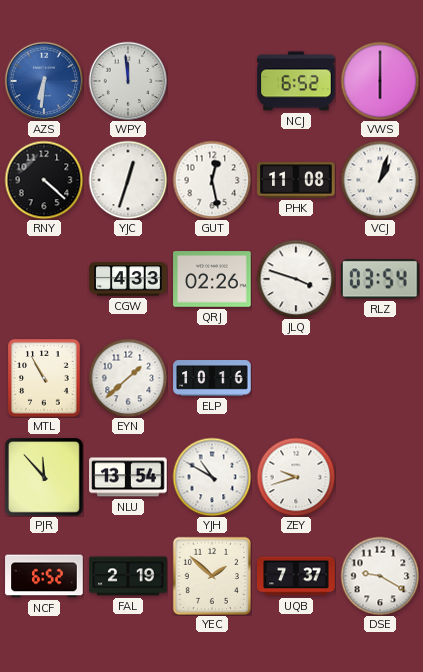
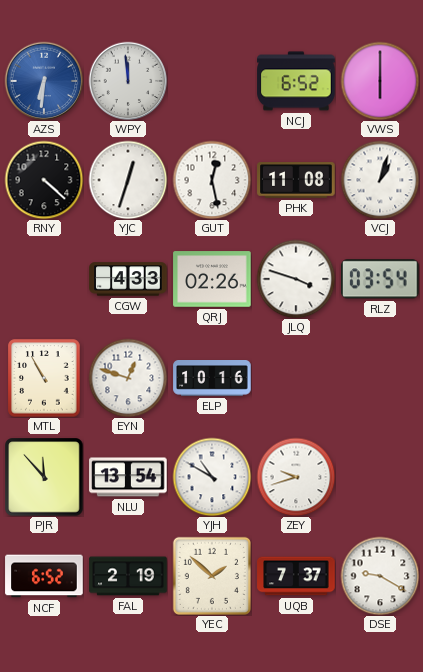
EYN: 1:38 -> 12:48
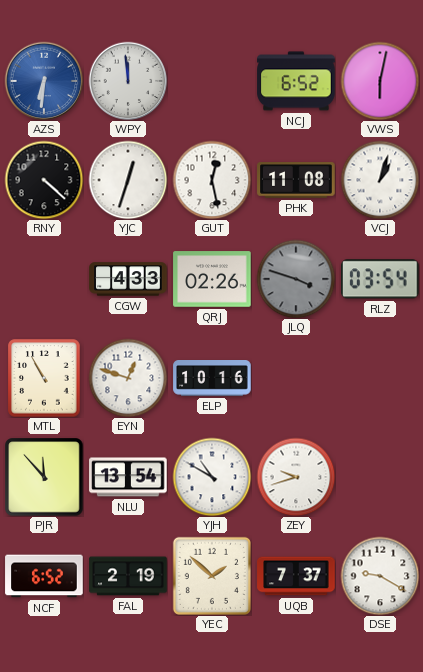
VWS: 6:00 -> 6:02
JLQ dial: white -> grey
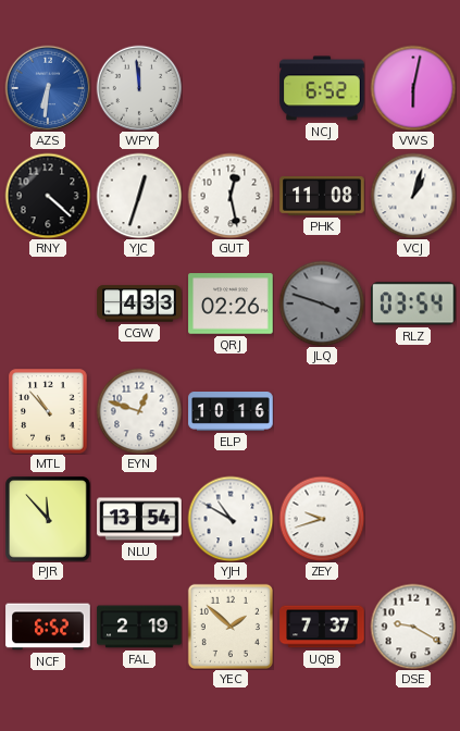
MTL: 10:55 -> 10:53
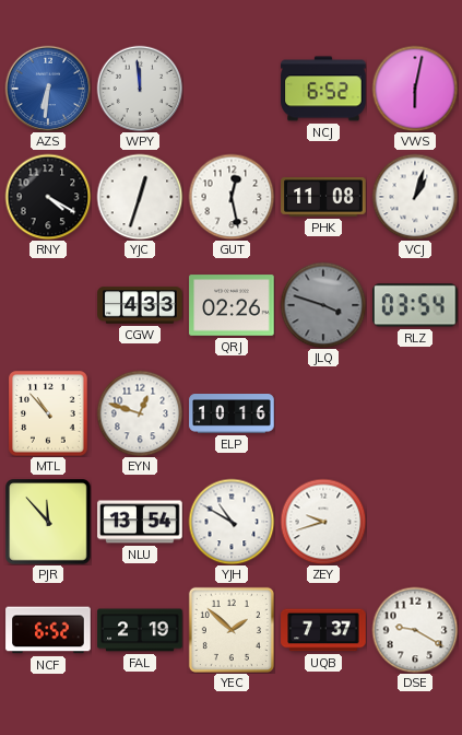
RNY: 4:22 -> 4:20
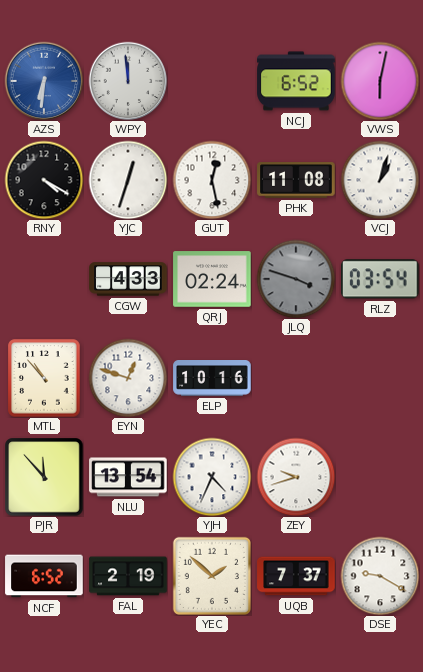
QRJ: 02:26 -> 02:24
YJH: 10:50 -> 4:34
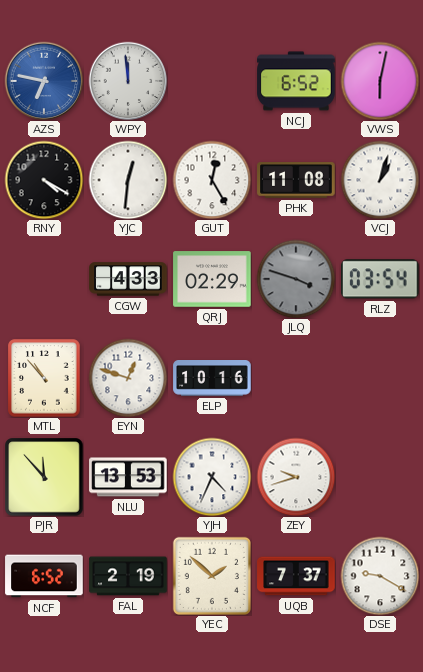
AZS: 6:31 -> 6:47
YJC: 12:33 -> 12:31
GUT: 12:28 -> 12:25
QRJ: 02:24 -> 02:29
NLU: 13:54 -> 13:53
